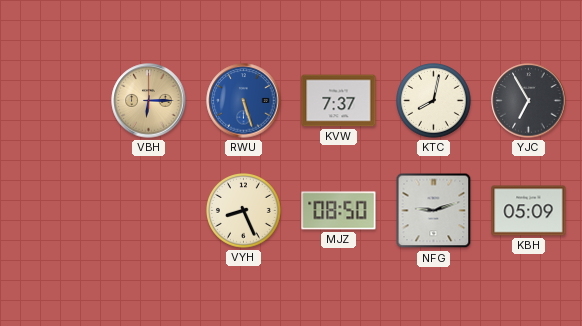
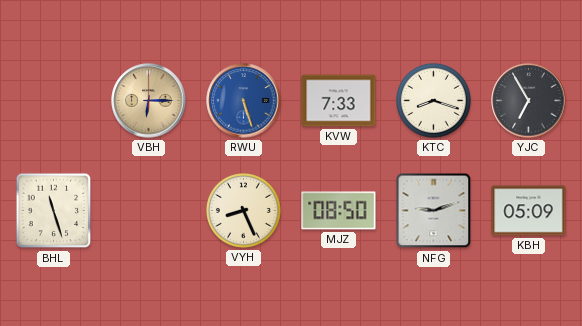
KVW: 7:37 -> 7:33
KTC: 8:02 -> 8:18
BHL: none -> 11:27
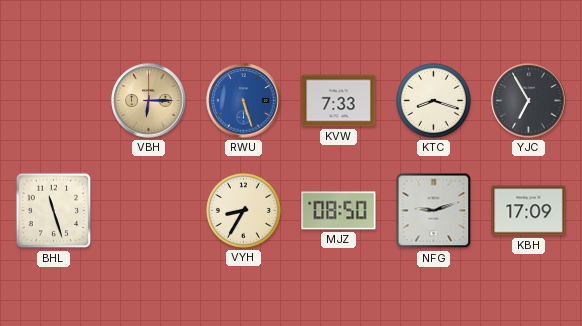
VYH: 8:26 -> 8:35
KBH: 05:09 -> 17:09
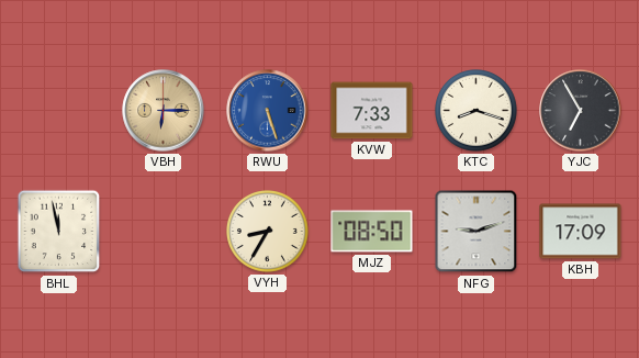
BHL: 11:27 -> 11:58
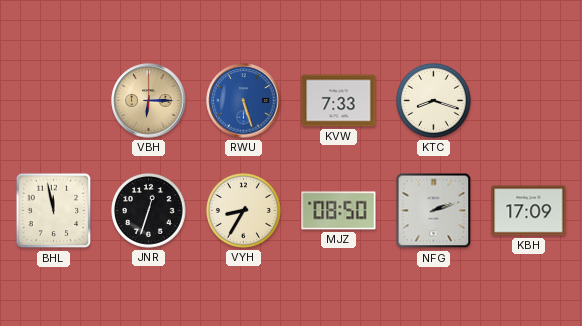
YJC: 6:55 -> none
JNR: none -> 12:33
NFG: 9:12 -> 2:12
